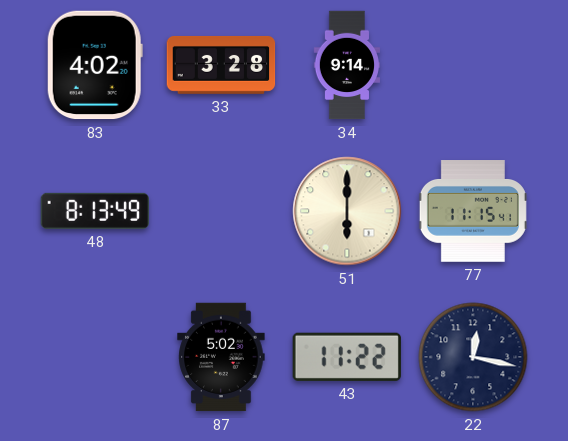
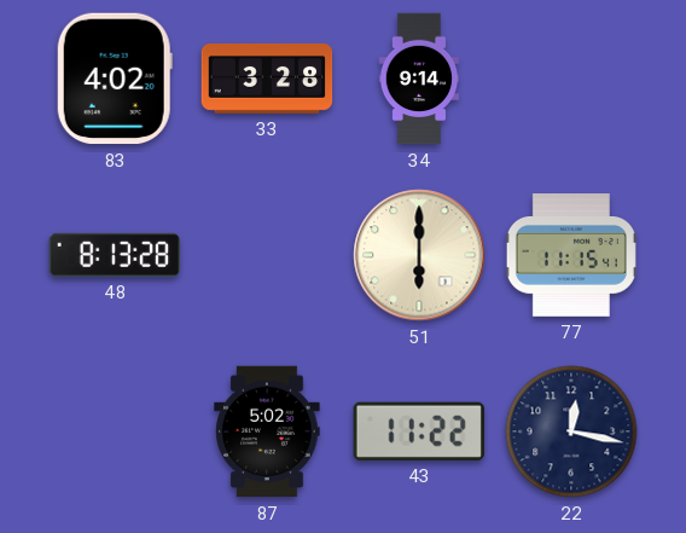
48: 8:13:49 -> 8:13:28
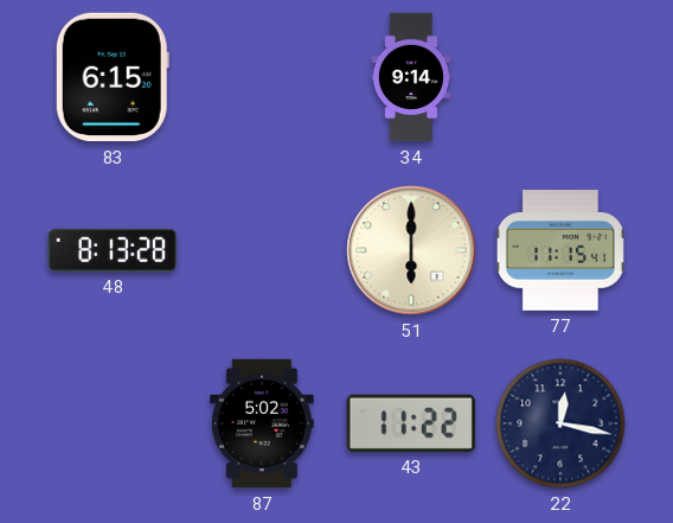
83: 4:02 -> 6:15
33: 3:28 -> none
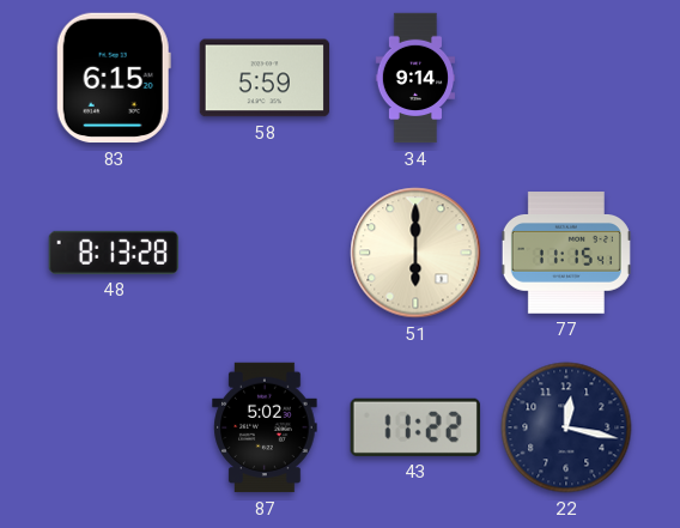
58: none -> 5:59
